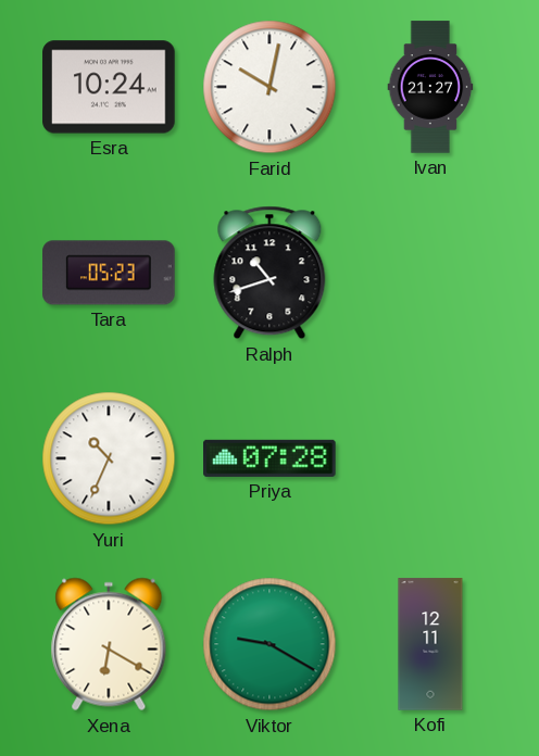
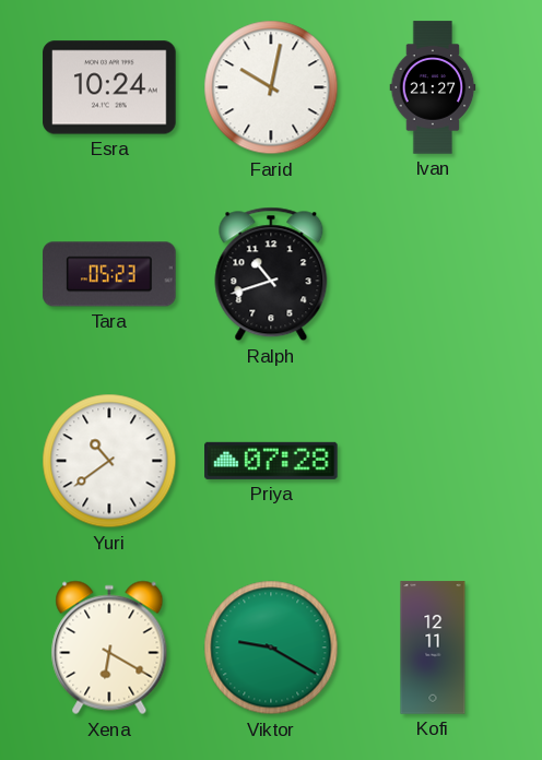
Yuri: 10:34 -> 10:39
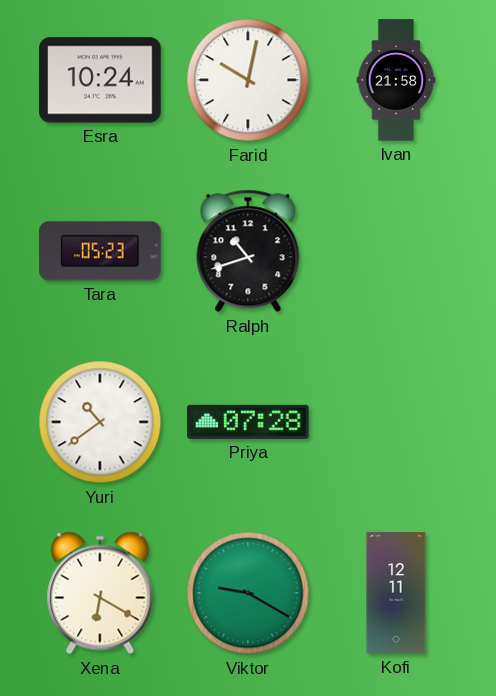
Ivan: 21:27 -> 21:58
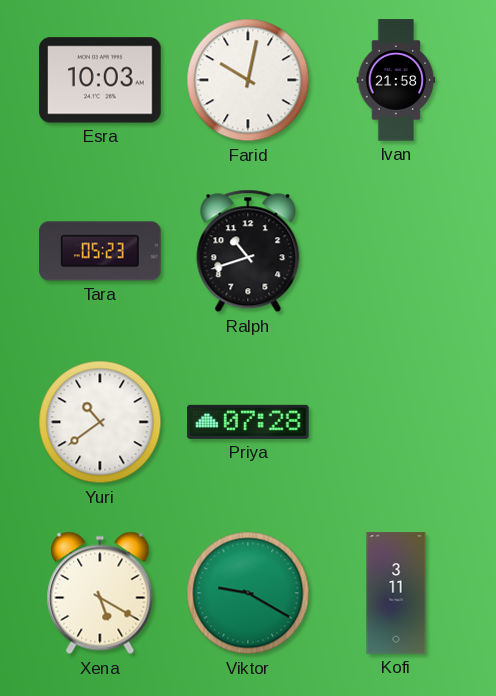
Esra: 10:24 -> 10:03
Xena: 6:20 -> 5:20
Kofi: 12:11 -> 3:11
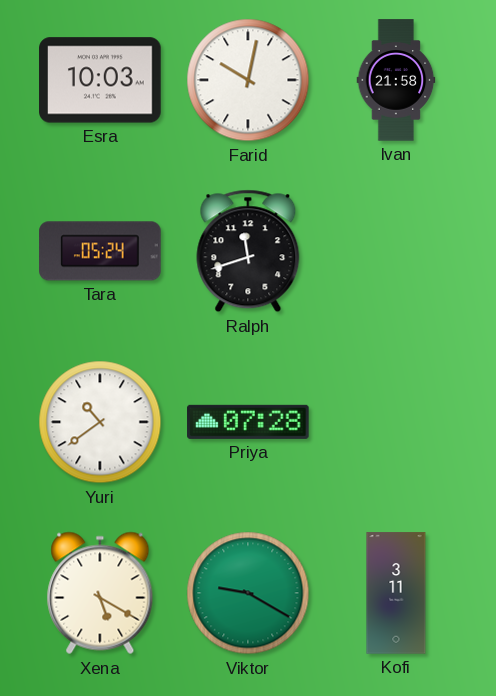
Tara: 05:23 -> 05:24
Ralph: 10:42 -> 11:42
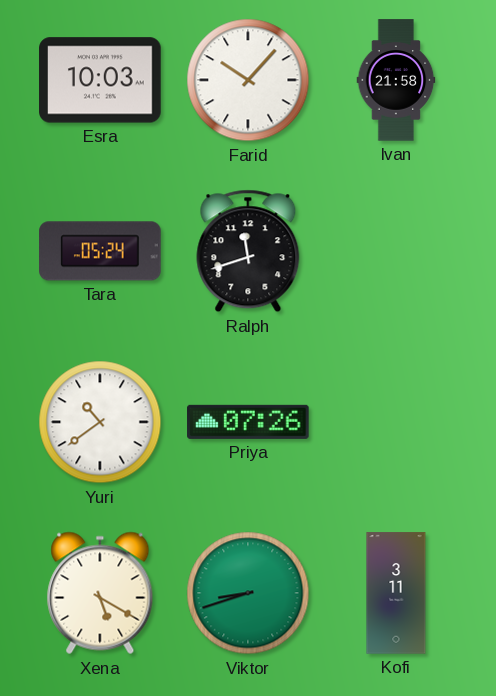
Farid: 10:02 -> 10:07
Priya: 07:28 -> 07:26
Viktor: 9:20 -> 8:42
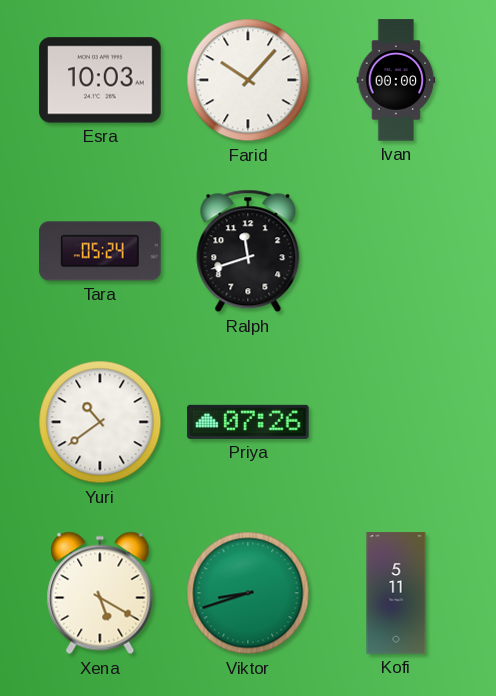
Ivan: 21:58 -> 00:00
Kofi: 3:11 -> 5:11
